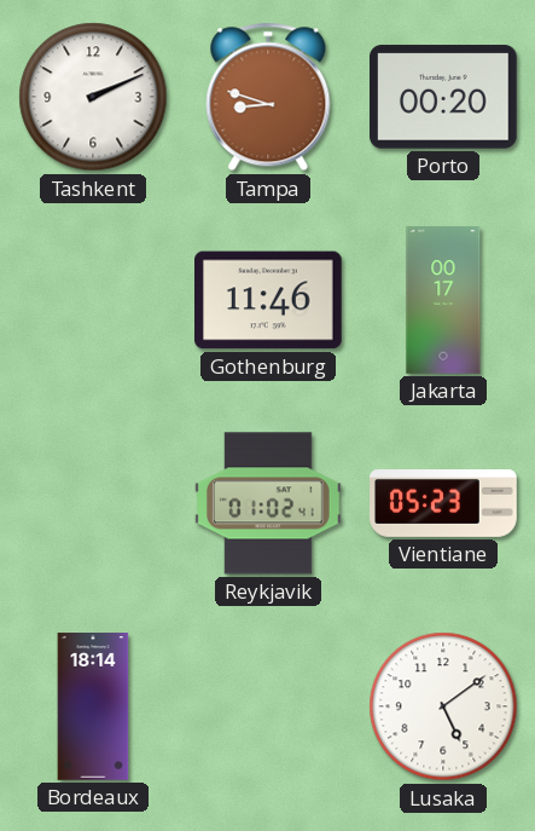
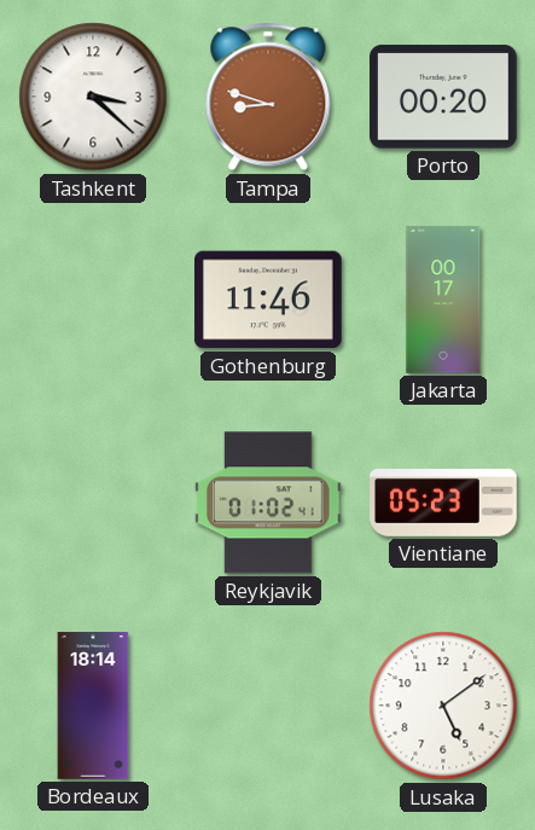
Tashkent: 2:11 -> 3:22
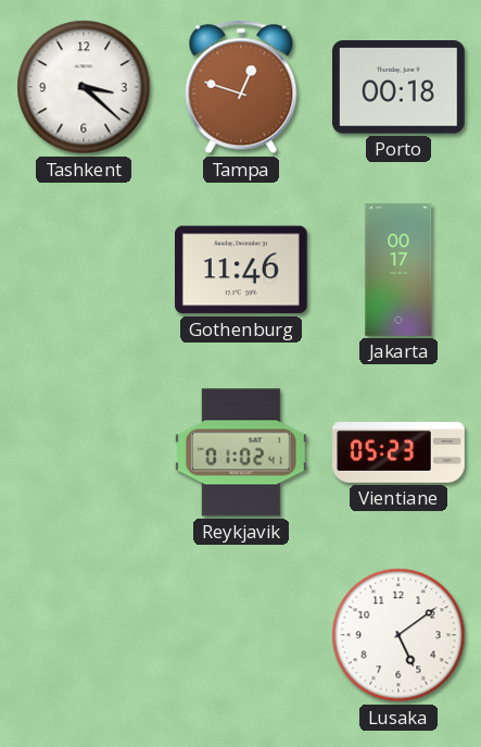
Tampa: 8:48 -> 12:48
Porto: 00:20 -> 00:18
Bordeaux: 18:14 -> none
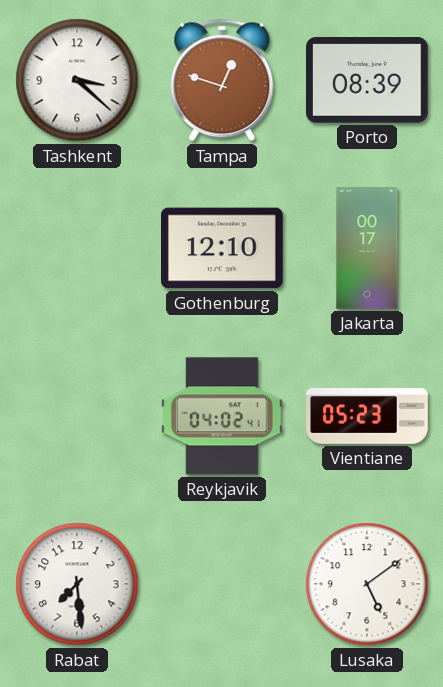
Porto: 00:18 -> 08:39
Gothenburg: 11:46 -> 12:10
Reykjavik: 01:02 -> 04:02
Rabat: none -> 7:29
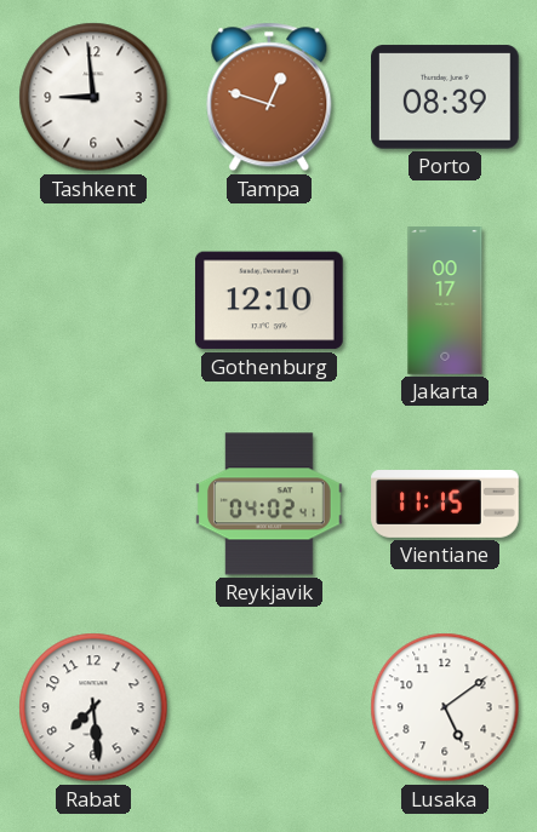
Tashkent: 3:22 -> 8:59
Vientiane: 05:23 -> 11:15
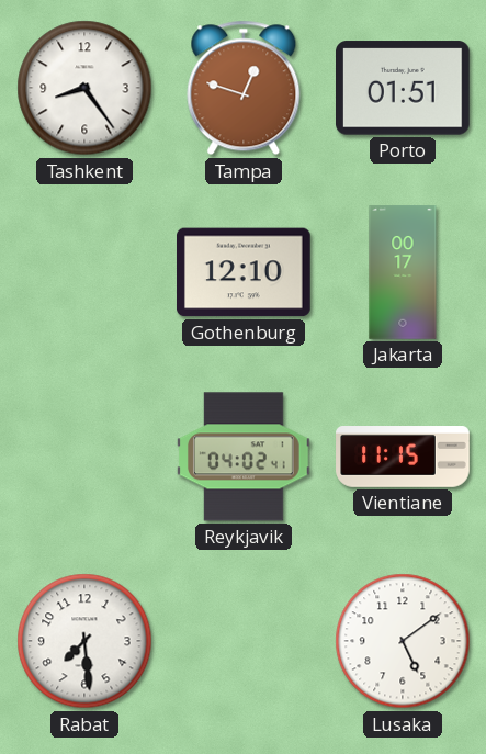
Tashkent: 8:59 -> 8:24
Porto: 08:39 -> 01:51
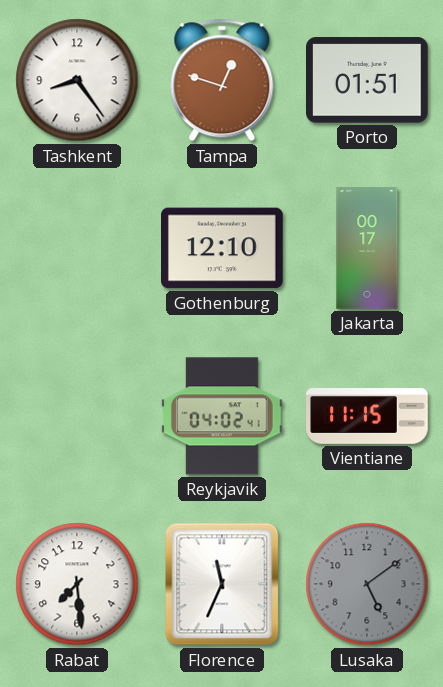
Florence: none -> 11:34
Lusaka dial: white -> grey
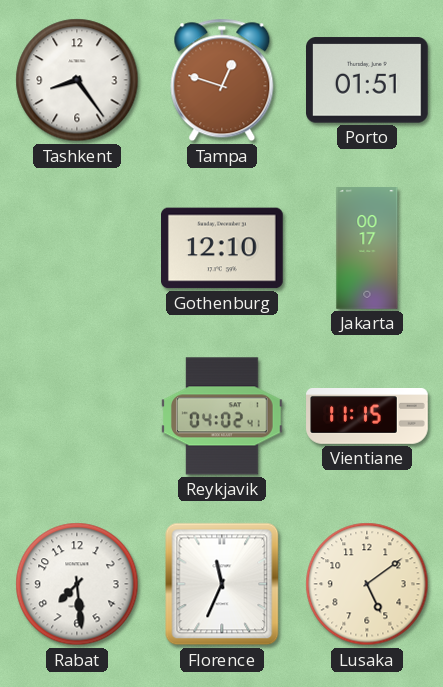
Lusaka dial: grey -> cream
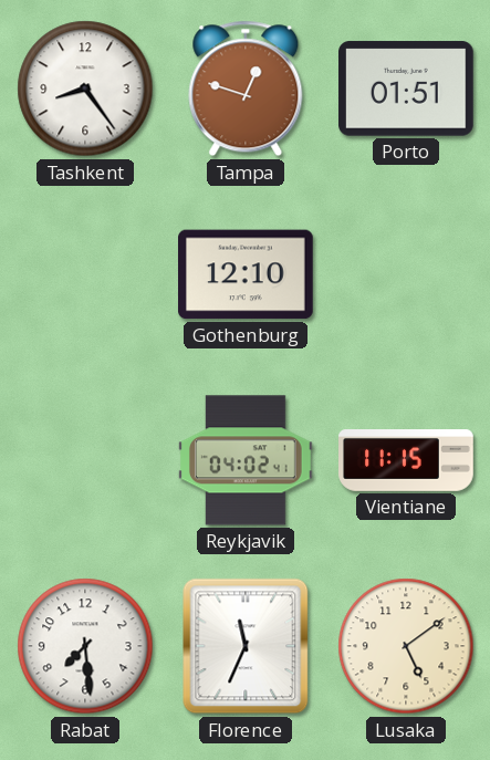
Jakarta: 00:17 -> none
